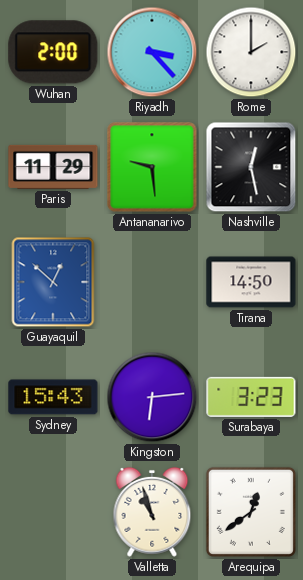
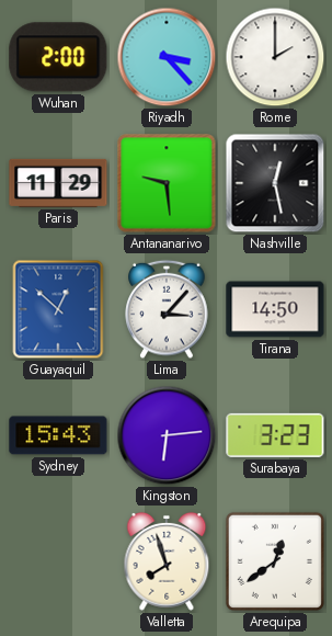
Lima: none -> 3:07
Valletta: 10:57 -> 7:57
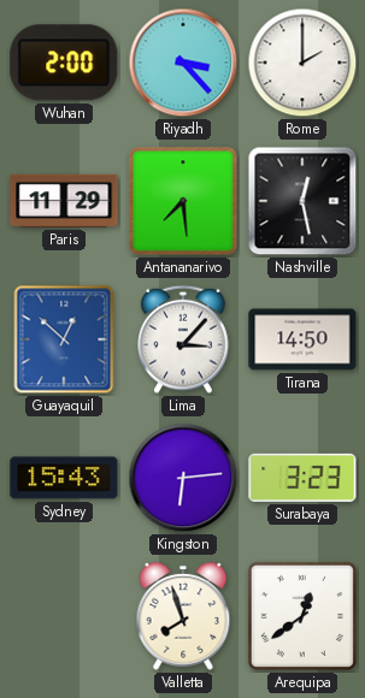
Antananarivo: 9:29 -> 7:29
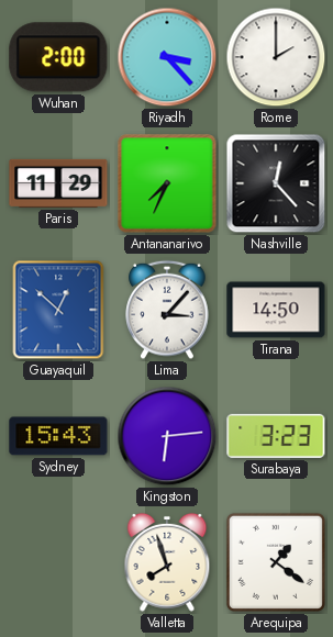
Antananarivo: 7:29 -> 7:34
Nashville: 12:28 -> 12:23
Arequipa: 12:39 -> 1:21
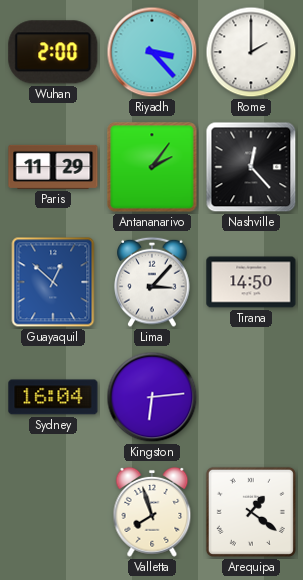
Antananarivo: 7:34 -> 2:06
Sydney: 15:43 -> 16:04
Surabaya: 3:23 -> none
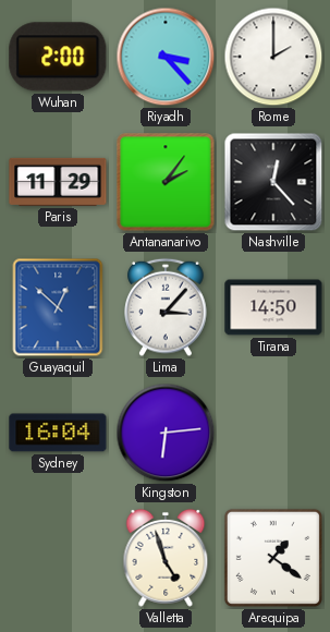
Valletta: 7:57 -> 4:57
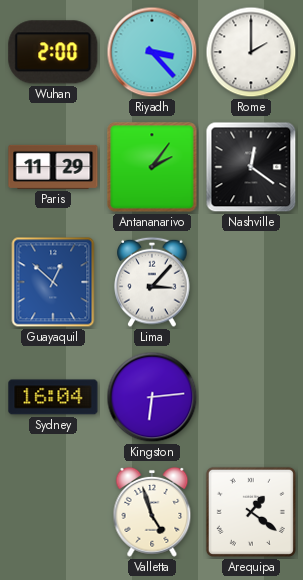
Nashville: 12:23 -> 12:21
Tirana: 14:50 -> none
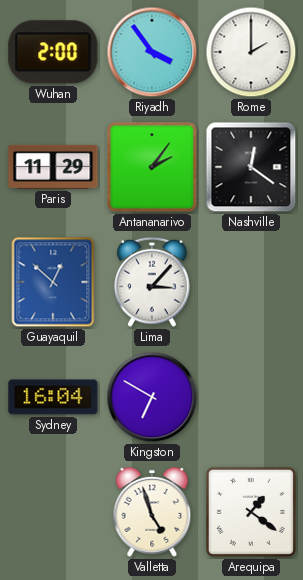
Riyadh: 3:23 -> 3:54
Kingston: 6:14 -> 6:50
